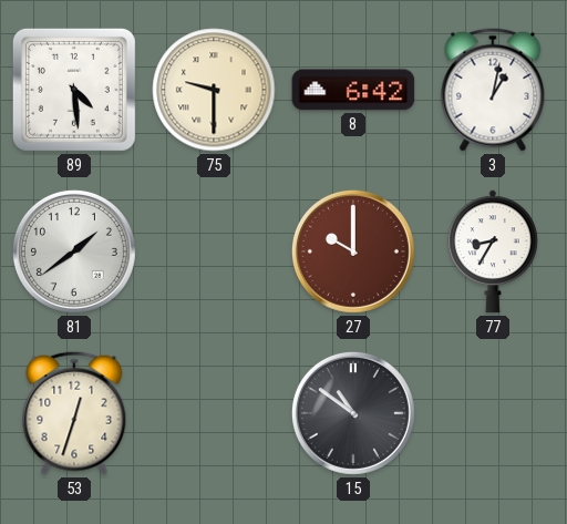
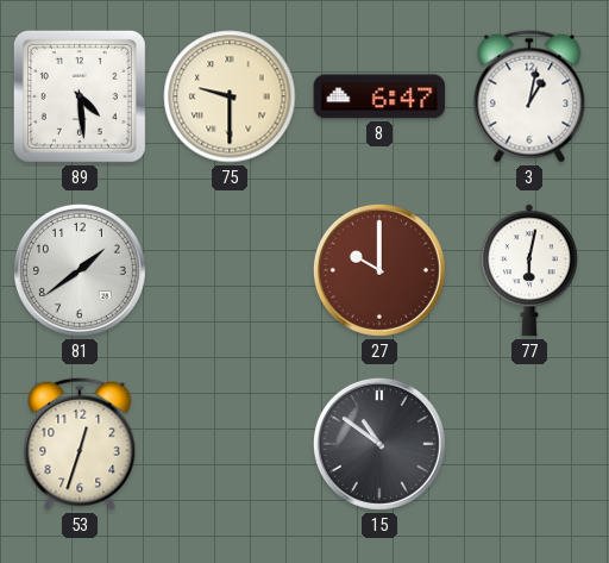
8: 6:42 -> 6:47
77: 8:35 -> 6:02
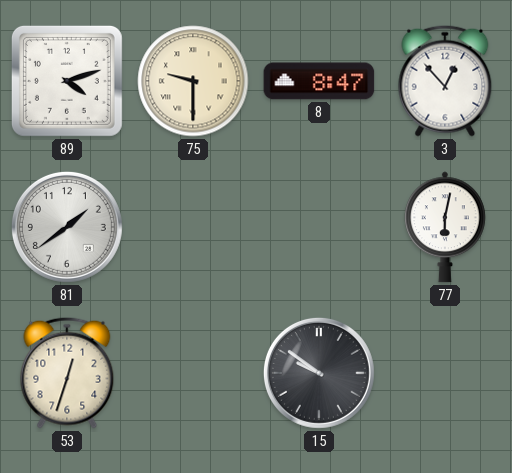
89: 4:29 -> 4:12
8: 6:47 -> 8:47
3: 1:02 -> 12:53
27: 10:00 -> none
15: 10:51 -> 9:51
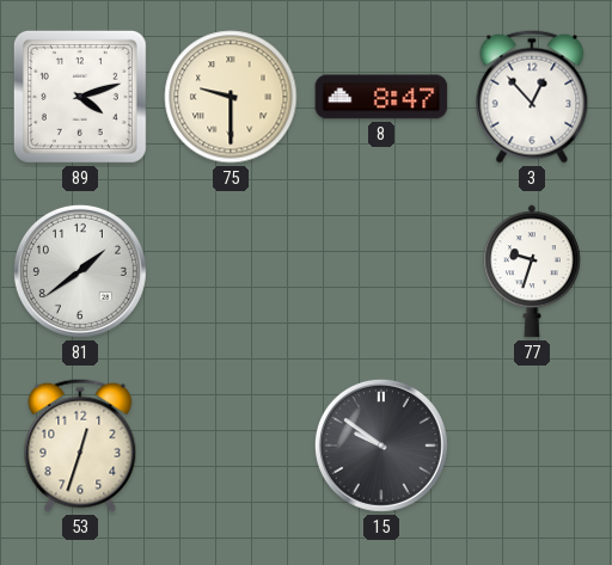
77: 6:02 -> 9:33
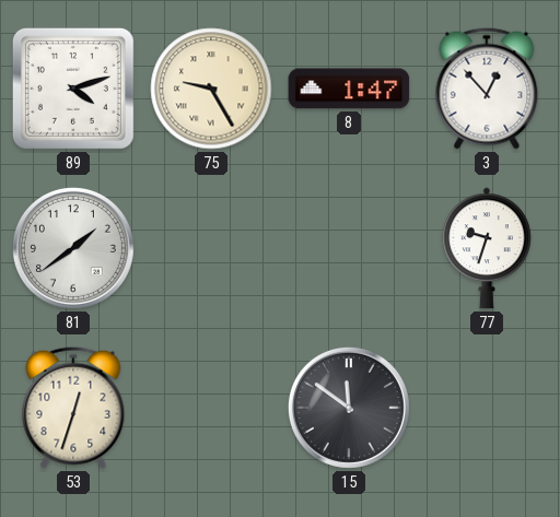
75: 9:30 -> 9:25
8: 8:47 -> 1:47
15: 9:51 -> 11:51
